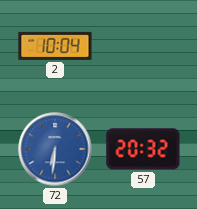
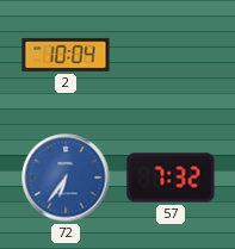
72: 6:31 -> 6:36
57: 20:32 -> 7:32
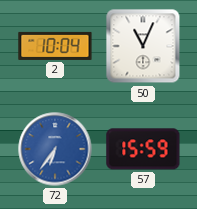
50: none -> 11:04
57: 7:32 -> 15:59
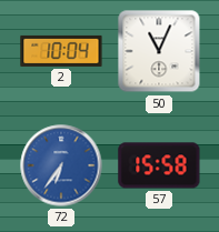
57: 15:59 -> 15:58
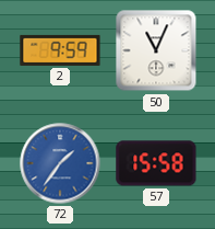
2: 10:04 -> 9:59
72: 6:36 -> 1:36
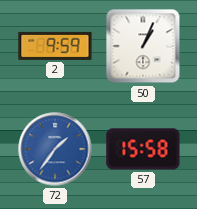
50: 11:04 -> 1:04
